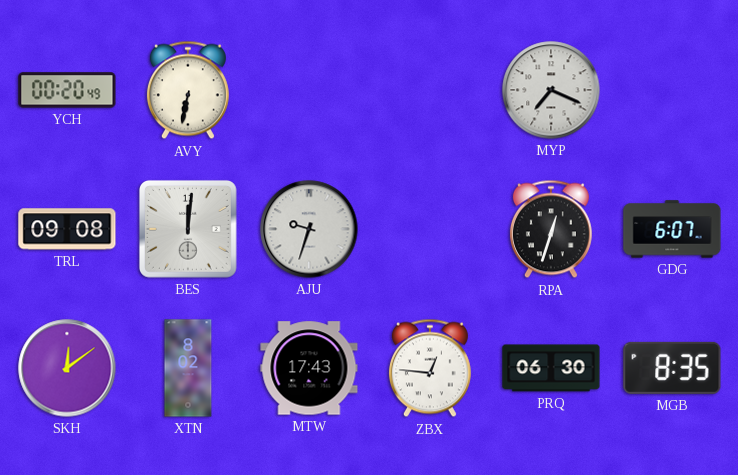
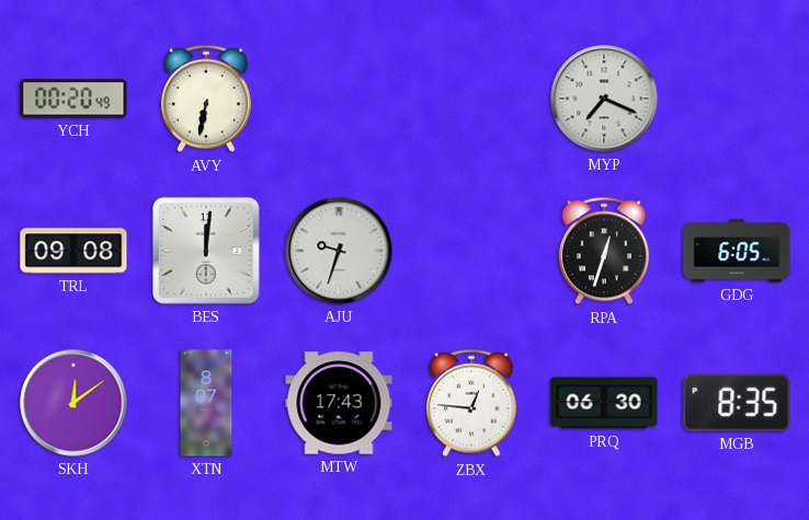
GDG: 6:07 -> 6:05
XTN: 8:02 -> 8:07
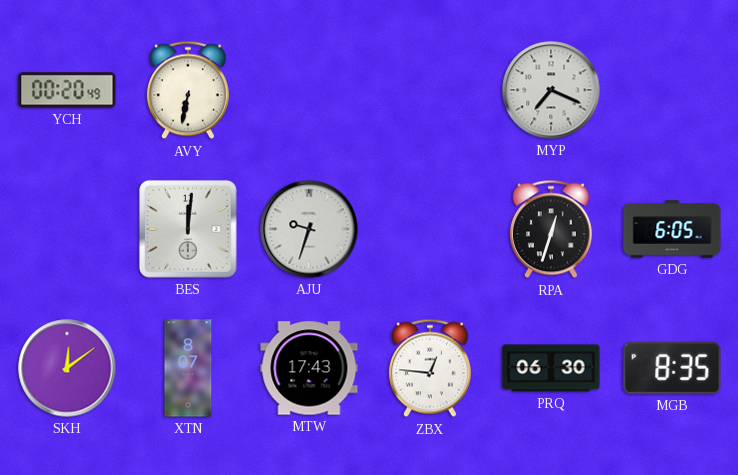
TRL: 09:08 -> none
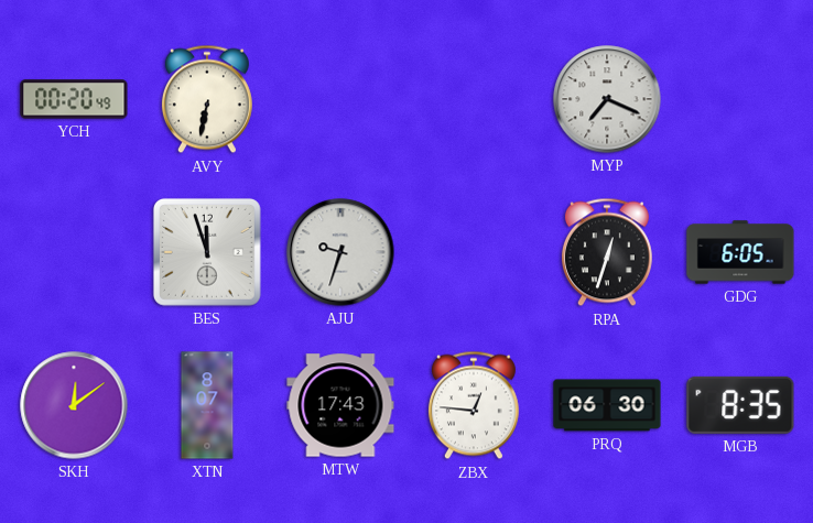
BES: 12:01 -> 11:57
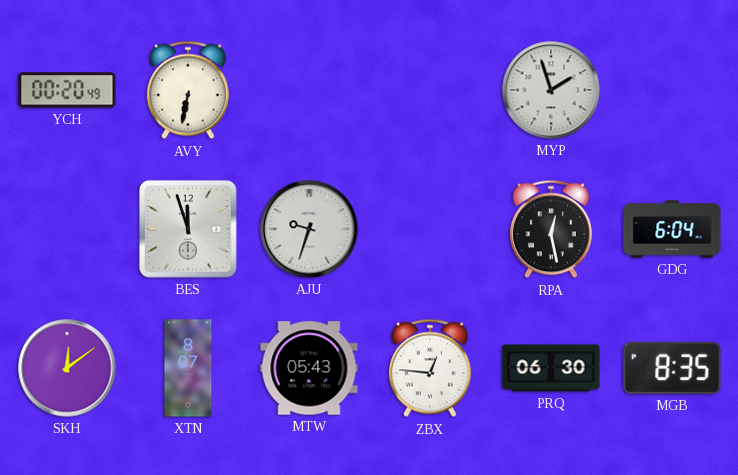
MYP: 7:19 -> 1:57
RPA: 12:33 -> 12:28
GDG: 6:05 -> 6:04
MTW: 17:43 -> 05:43
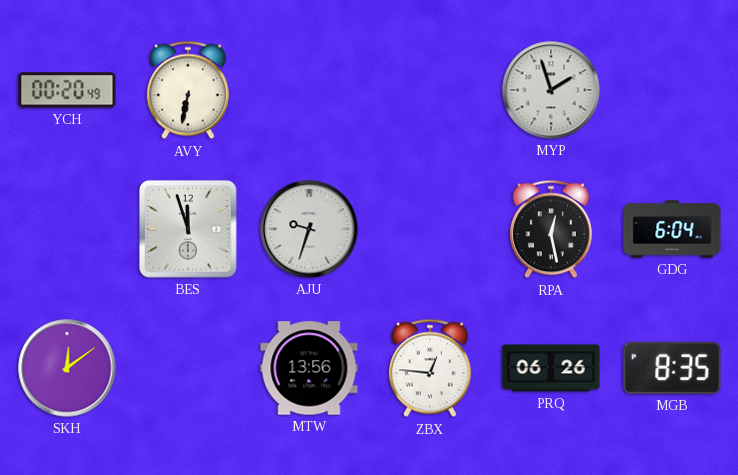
XTN: 8:07 -> none
MTW: 05:43 -> 13:56
PRQ: 06:30 -> 06:26
